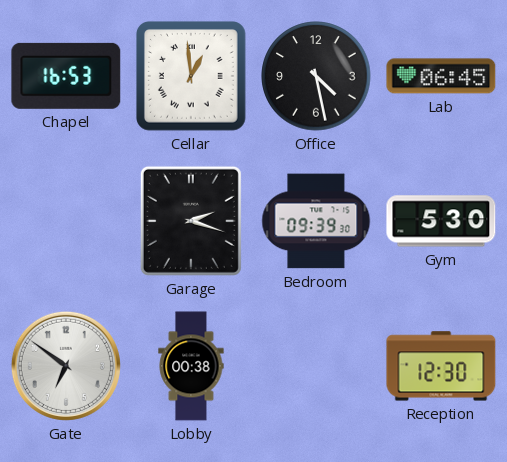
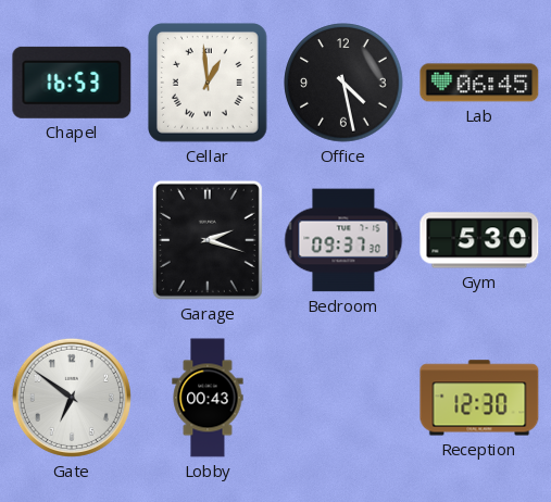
Bedroom: 09:39 -> 09:37
Lobby: 00:38 -> 00:43
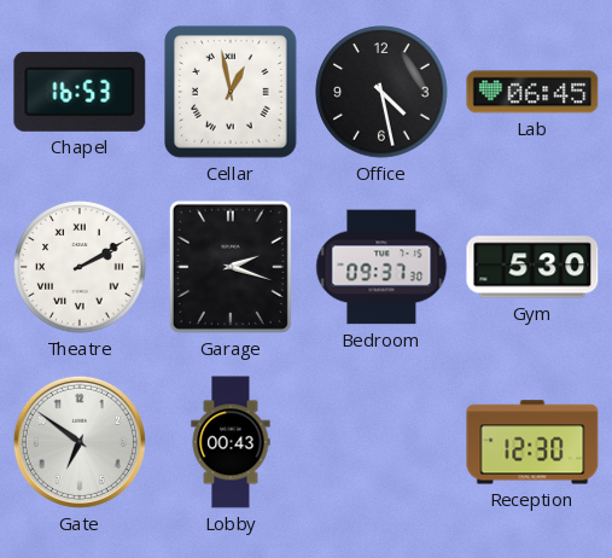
Cellar: 12:59 -> 12:58
Theatre: none -> 2:10
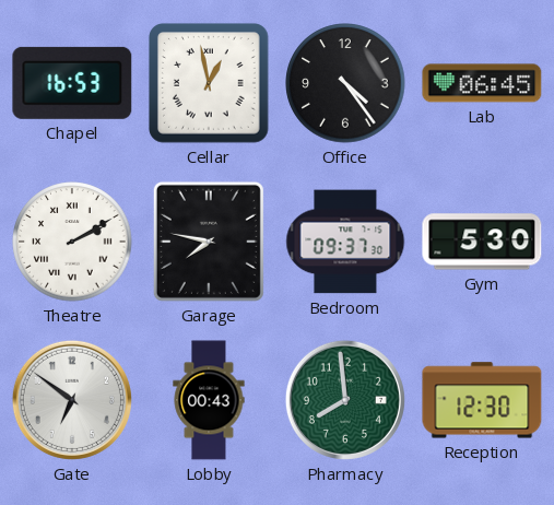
Office: 4:28 -> 4:24
Garage: 2:18 -> 7:47
Pharmacy: none -> 7:59
